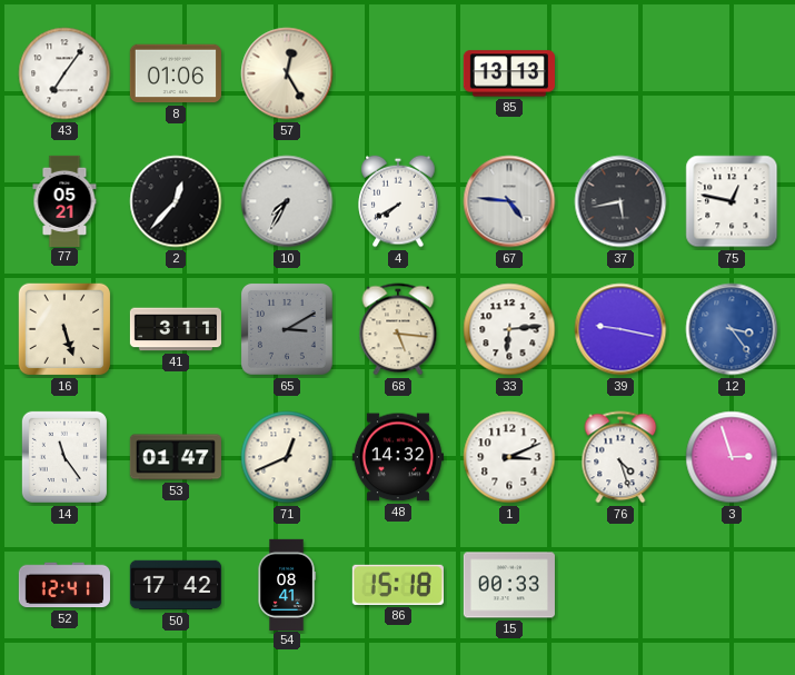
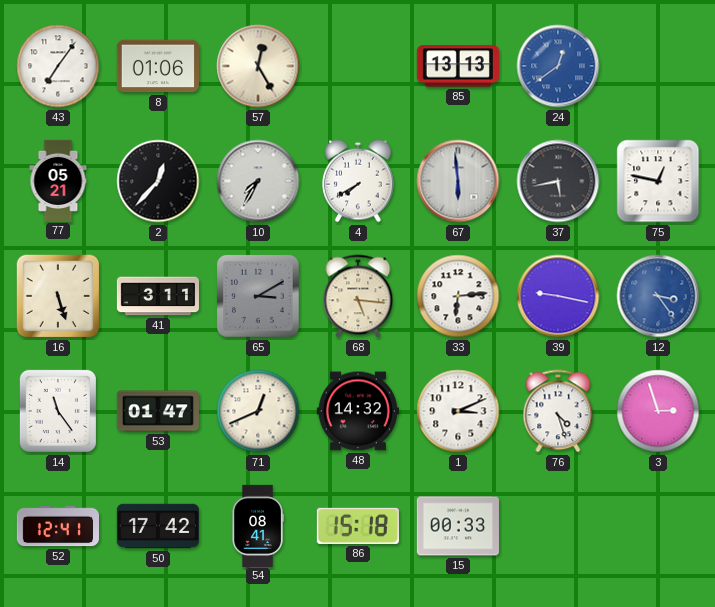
24: none -> 12:39
67: 4:46 -> 5:59
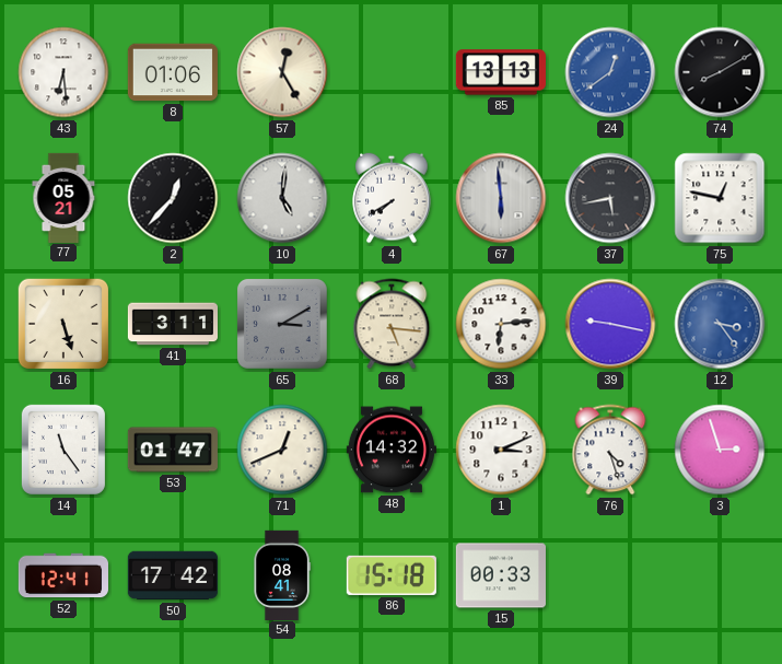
43: 7:06 -> 6:29
74: none -> 8:10
10: 7:35 -> 5:01
